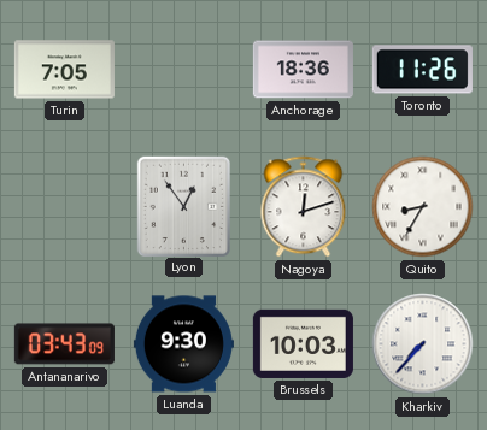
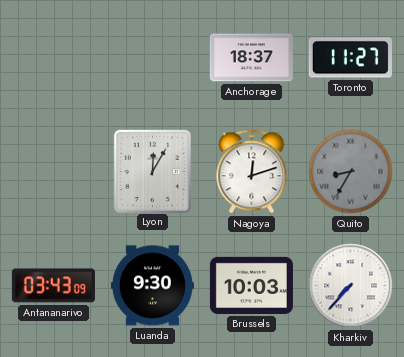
Turin: 7:05 -> none
Anchorage: 18:36 -> 18:37
Toronto: 11:26 -> 11:27
Lyon: 12:54 -> 12:05
Quito dial: white -> grey
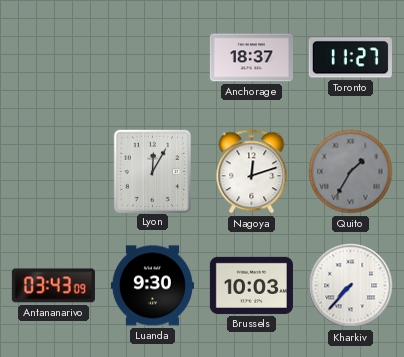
Quito: 8:35 -> 1:35
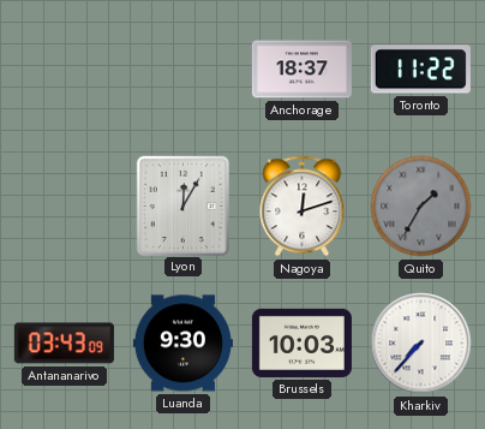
Toronto: 11:27 -> 11:22
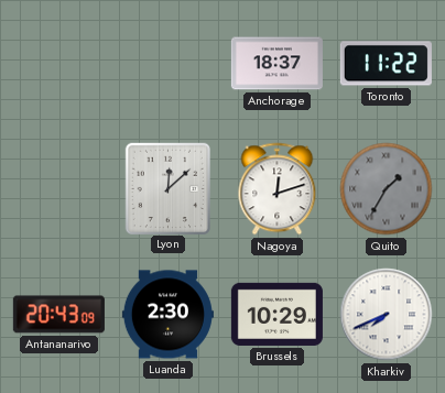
Lyon: 12:05 -> 12:08
Antananarivo: 03:43 -> 20:43
Luanda: 9:30 -> 2:30
Brussels: 10:03 -> 10:29
Kharkiv: 7:37 -> 7:41
